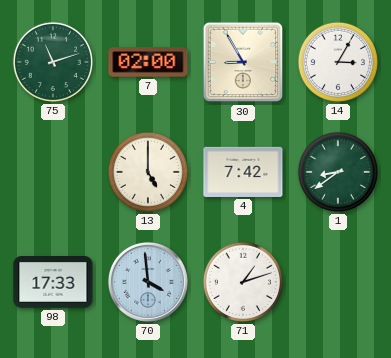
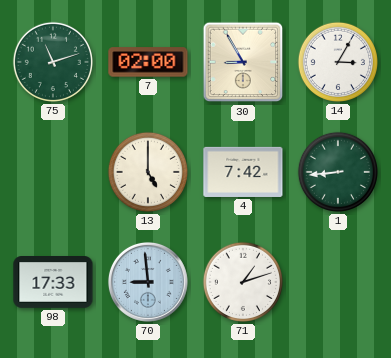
1: 8:39 -> 8:44
70: 3:59 -> 8:59
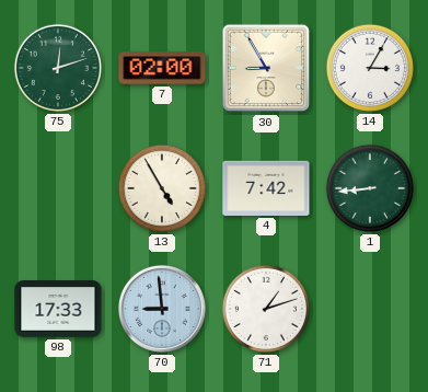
75: 11:12 -> 12:12
13: 5:00 -> 4:55
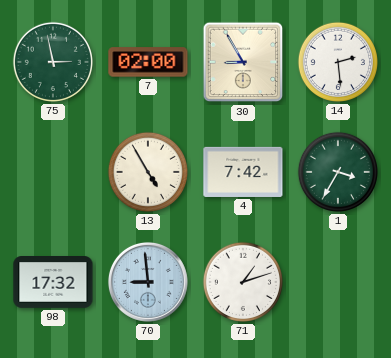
75: 12:12 -> 2:58
14: 3:05 -> 2:29
1: 8:44 -> 3:35
98: 17:33 -> 17:32
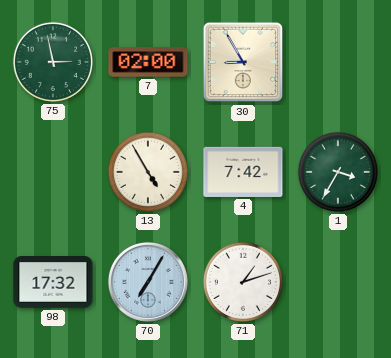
14: 2:29 -> none
70: 8:59 -> 7:05
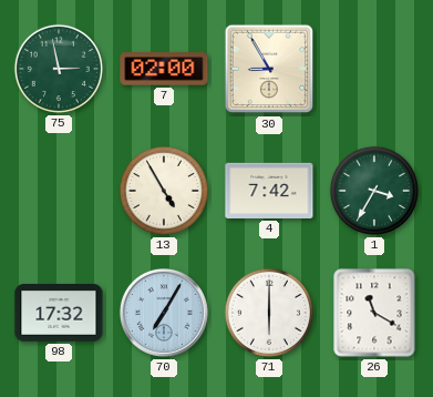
71: 1:12 -> 6:00
26: none -> 11:20
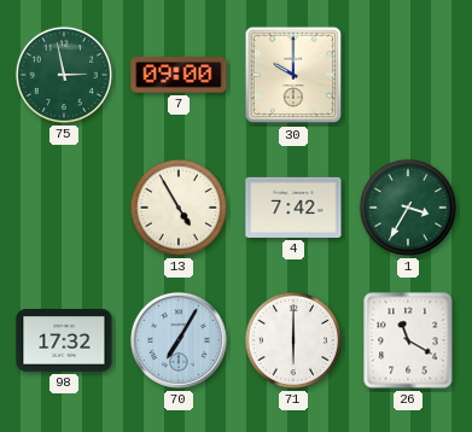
7: 02:00 -> 09:00
30: 8:55 -> 10:00
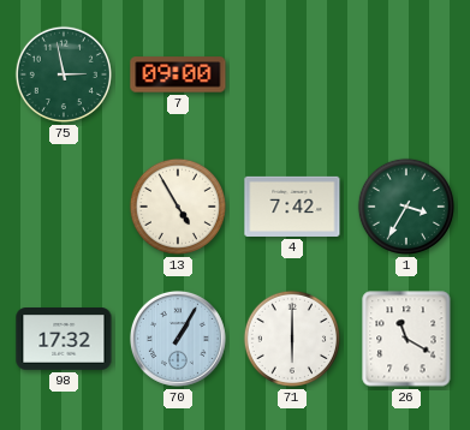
30: 10:00 -> none
70: 7:05 -> 1:05
